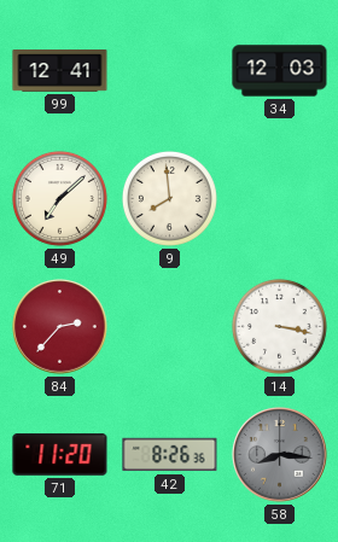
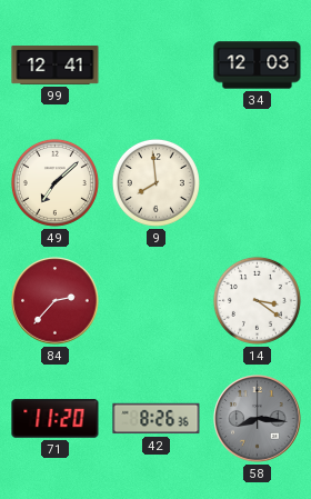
14: 3:17 -> 3:21
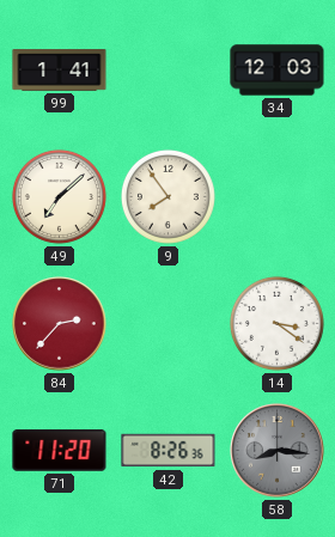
99: 12:41 -> 1:41
9: 7:59 -> 7:54
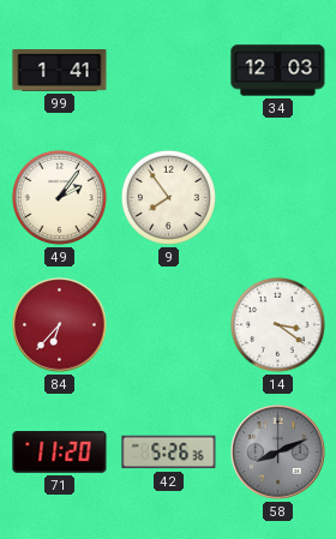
49: 7:08 -> 2:06
84: 2:37 -> 6:37
42: 8:26 -> 5:26
58: 8:16 -> 8:11
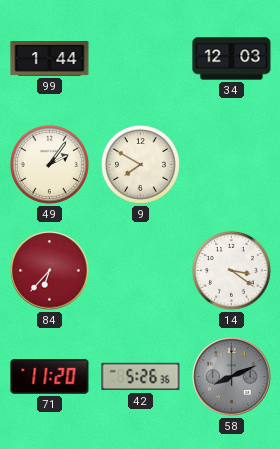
99: 1:41 -> 1:44
9: 7:54 -> 7:50
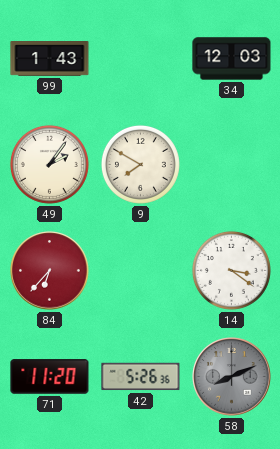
99: 1:44 -> 1:43
